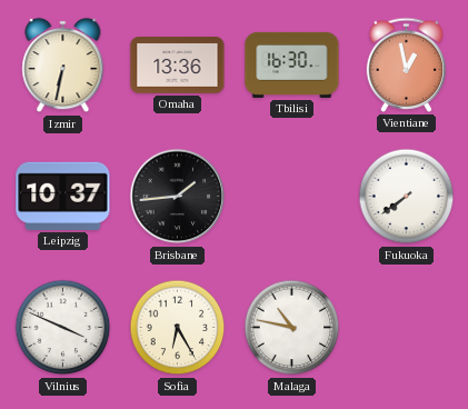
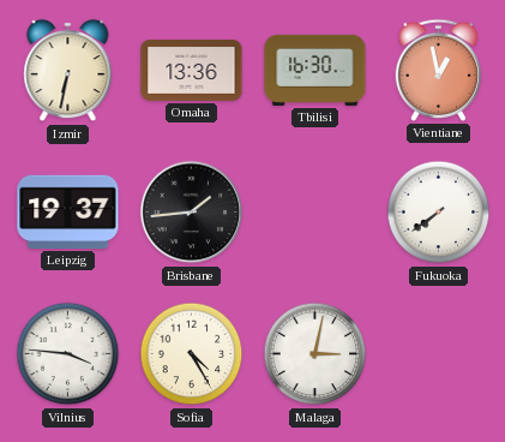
Leipzig: 10:37 -> 19:37
Vilnius: 3:49 -> 3:46
Sofia: 6:25 -> 4:25
Malaga: 10:47 -> 3:02
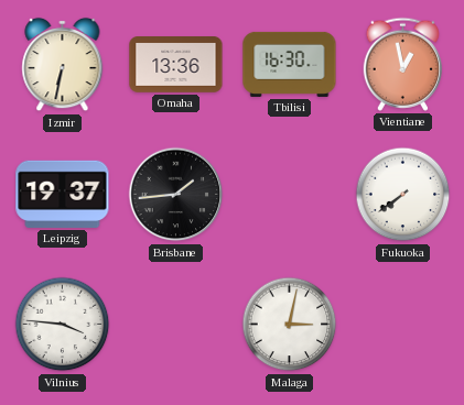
Sofia: 4:25 -> none
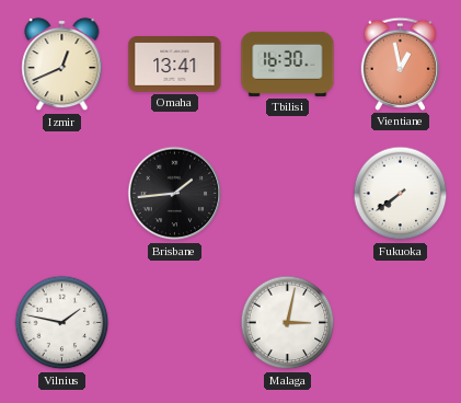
Izmir: 6:32 -> 12:41
Omaha: 13:36 -> 13:41
Leipzig: 19:37 -> none
Vilnius: 3:46 -> 1:47
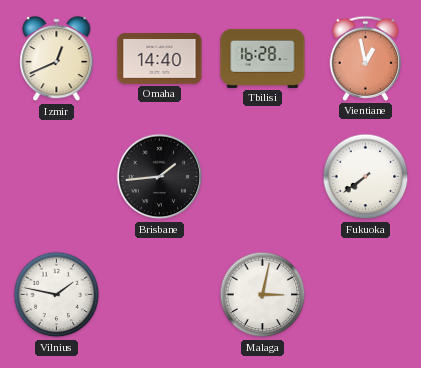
Omaha: 13:41 -> 14:40
Tbilisi: 16:30 -> 16:28
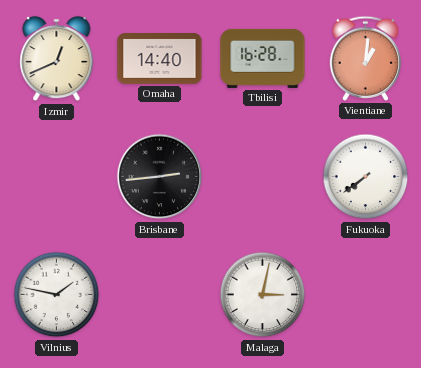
Vientiane: 12:58 -> 1:01
Brisbane: 1:44 -> 2:44
